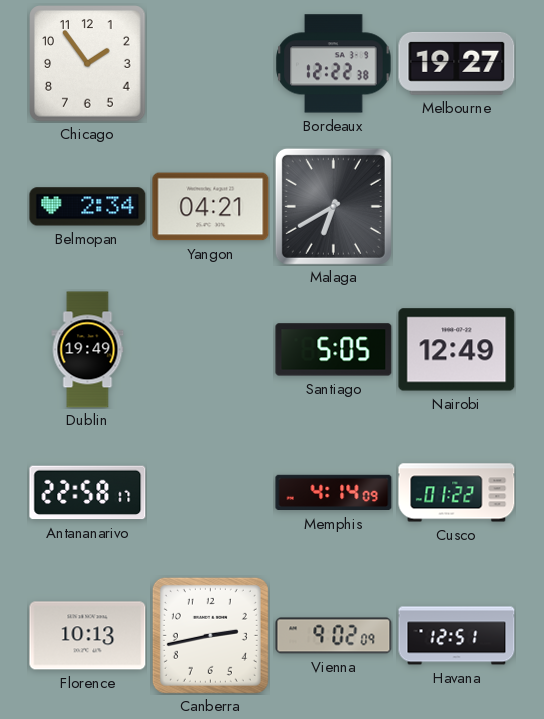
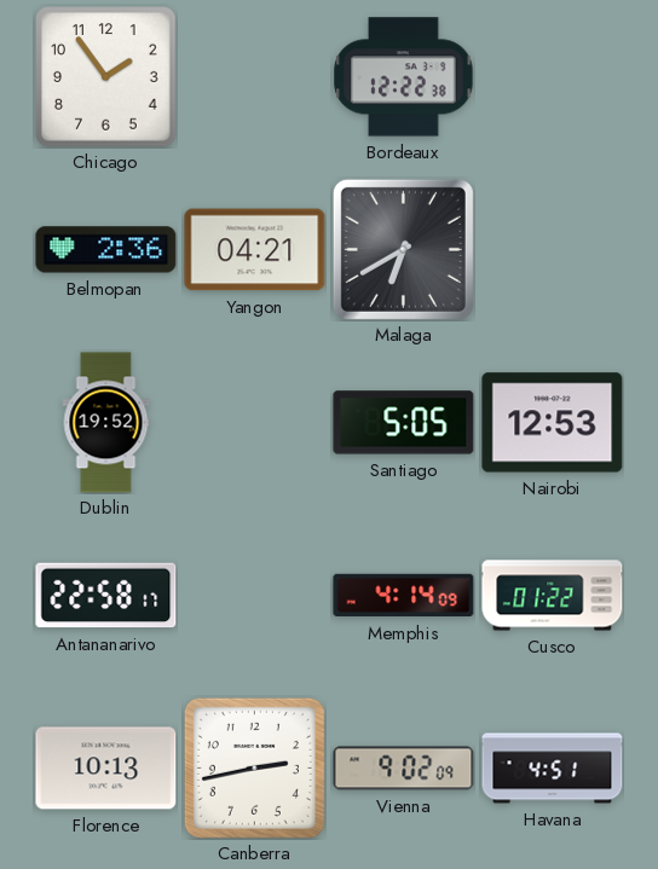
Melbourne: 19:27 -> none
Belmopan: 2:34 -> 2:36
Dublin: 19:49 -> 19:52
Nairobi: 12:49 -> 12:53
Havana: 12:51 -> 4:51
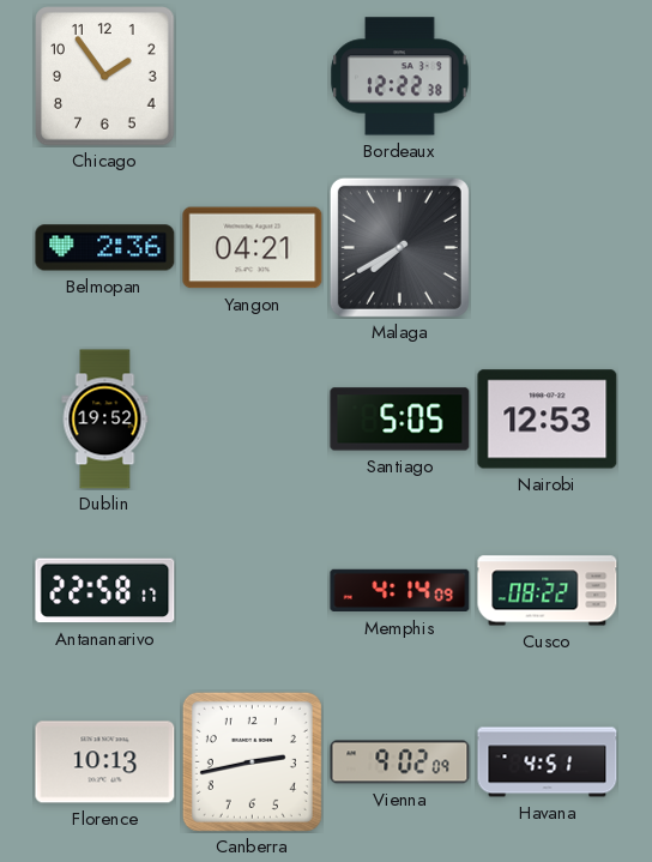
Malaga: 6:40 -> 7:40
Cusco: 01:22 -> 08:22
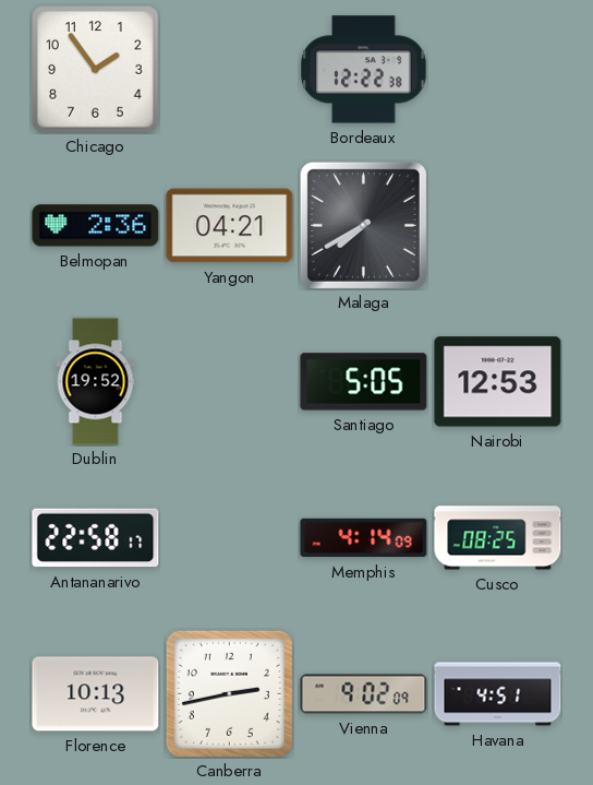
Cusco: 08:22 -> 08:25
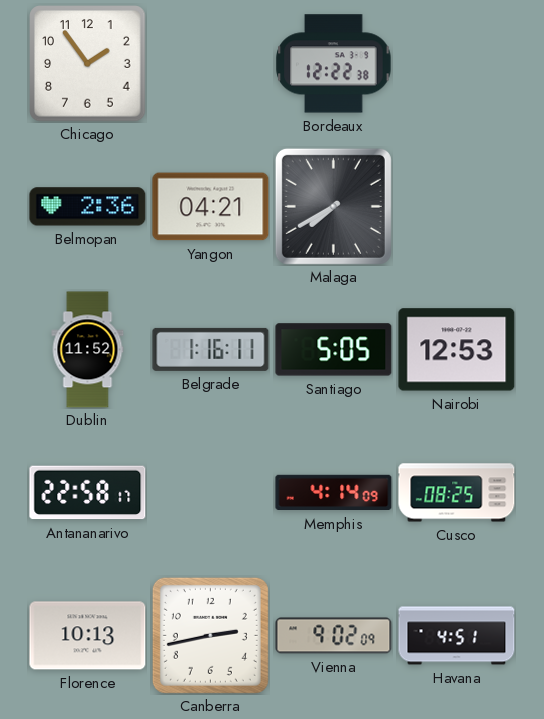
Dublin: 19:52 -> 11:52
Belgrade: none -> 1:16
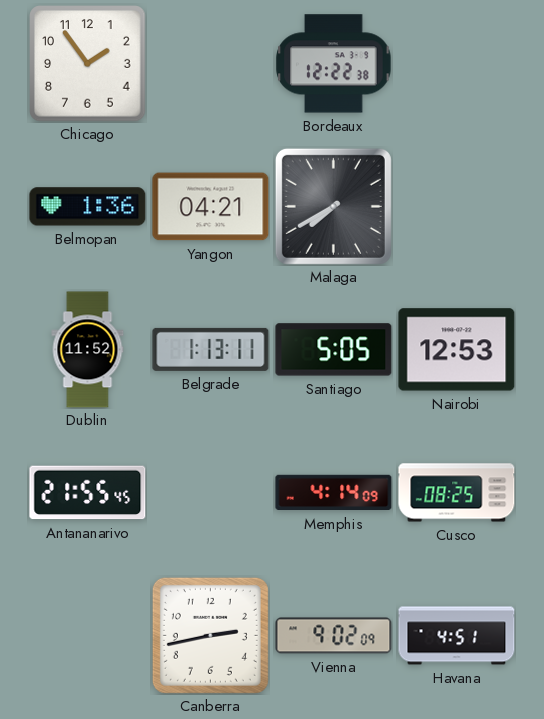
Belmopan: 2:36 -> 1:36
Belgrade: 1:16 -> 1:13
Antananarivo: 22:58 -> 21:55
Florence: 10:13 -> none
